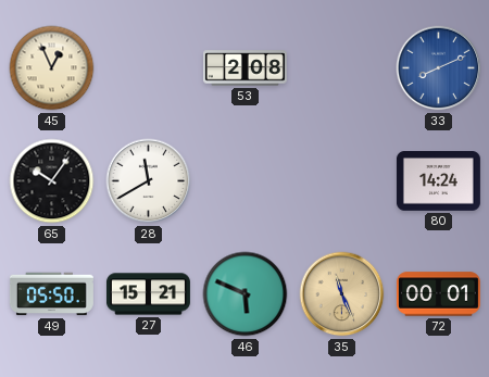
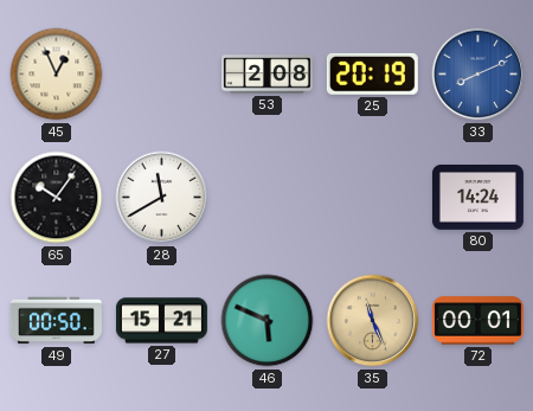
25: none -> 20:19
49: 05:50 -> 00:50
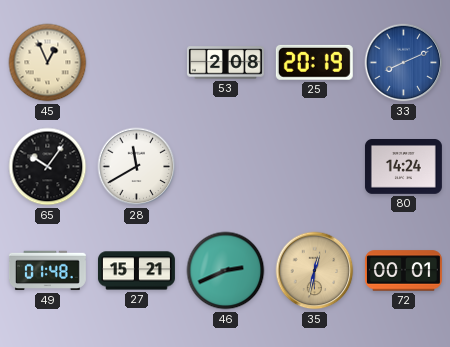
49: 00:50 -> 01:48
46: 5:49 -> 2:41
35: 11:26 -> 12:32
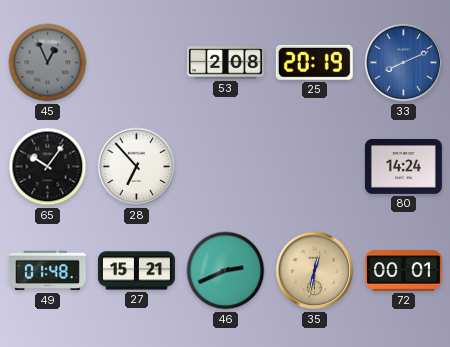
45 dial: cream -> grey
28: 11:40 -> 6:53
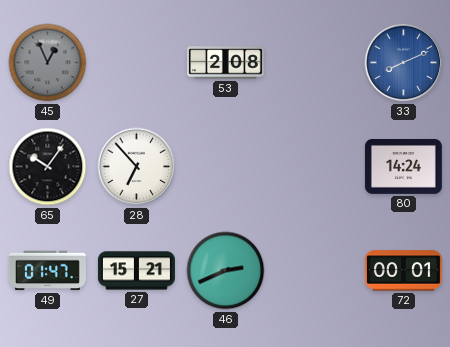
25: 20:19 -> none
49: 01:48 -> 01:47
35: 12:32 -> none
